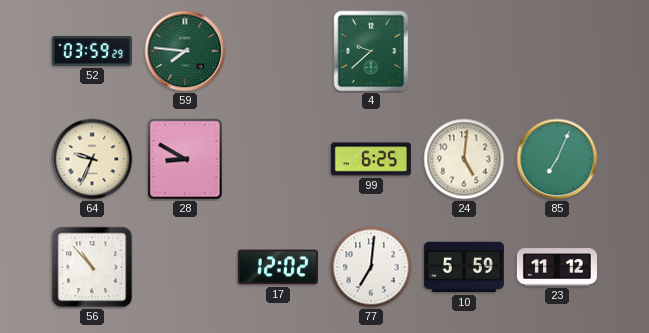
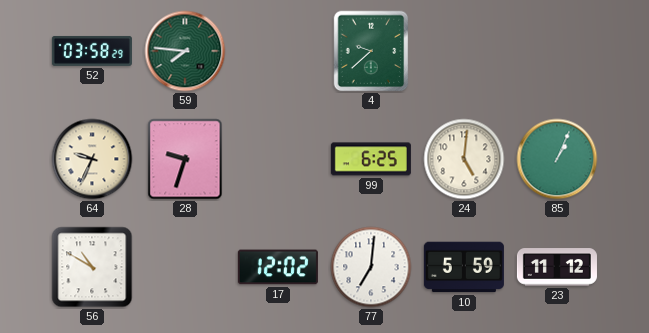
52: 03:59 -> 03:58
28: 8:50 -> 9:33
85: 7:04 -> 1:04
56: 10:53 -> 10:50
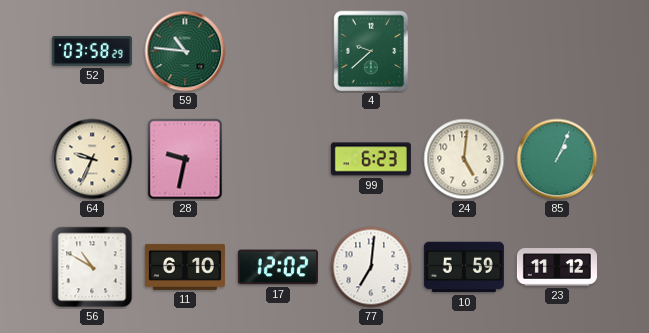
59: 7:46 -> 10:46
28: 9:33 -> 9:32
99: 6:25 -> 6:23
11: none -> 6:10
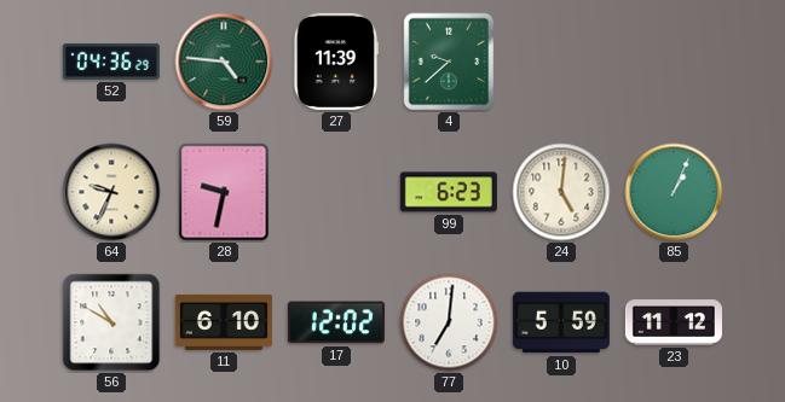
52: 03:58 -> 04:36
59: 10:46 -> 4:46
27: none -> 11:39
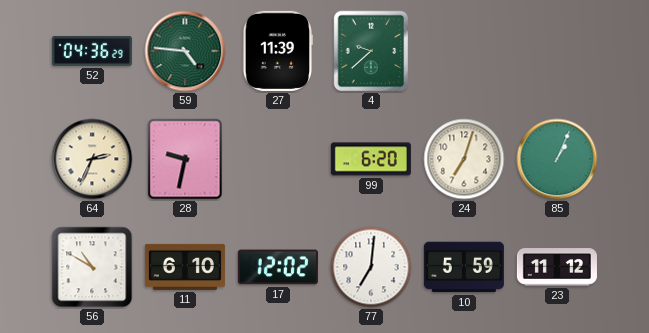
64: 9:34 -> 2:34
99: 6:23 -> 6:20
24: 5:01 -> 7:03
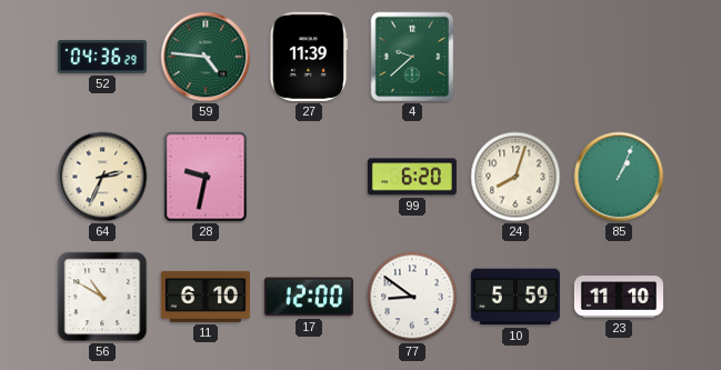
24: 7:03 -> 8:03
17: 12:02 -> 12:00
77: 7:01 -> 8:51
23: 11:12 -> 11:10
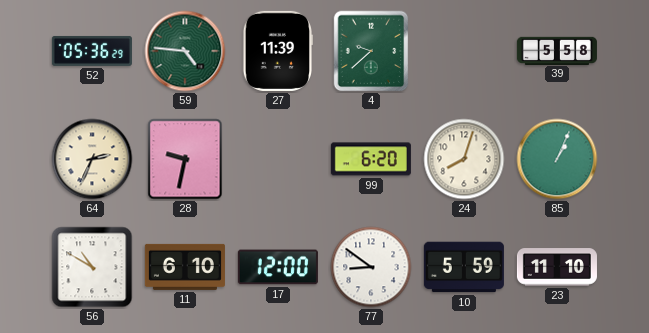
52: 04:36 -> 05:36
39: none -> 5:58
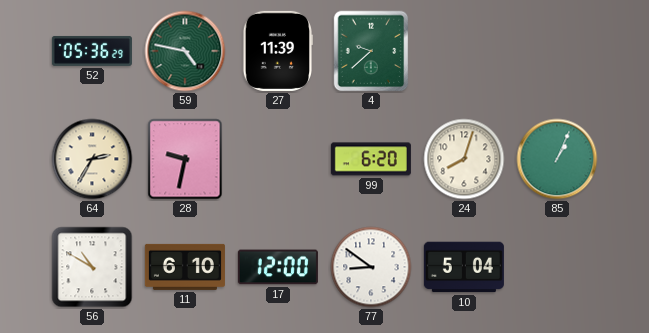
59: 4:46 -> 4:47
39: 5:58 -> none
64: 2:34 -> 2:35
10: 5:59 -> 5:04
23: 11:10 -> none
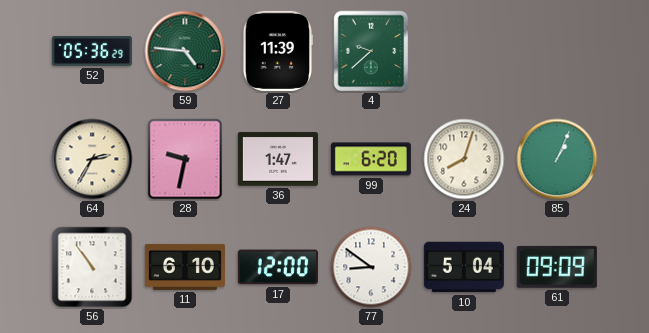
59: 4:47 -> 4:46
36: none -> 1:47
56: 10:50 -> 10:54
61: none -> 09:09
